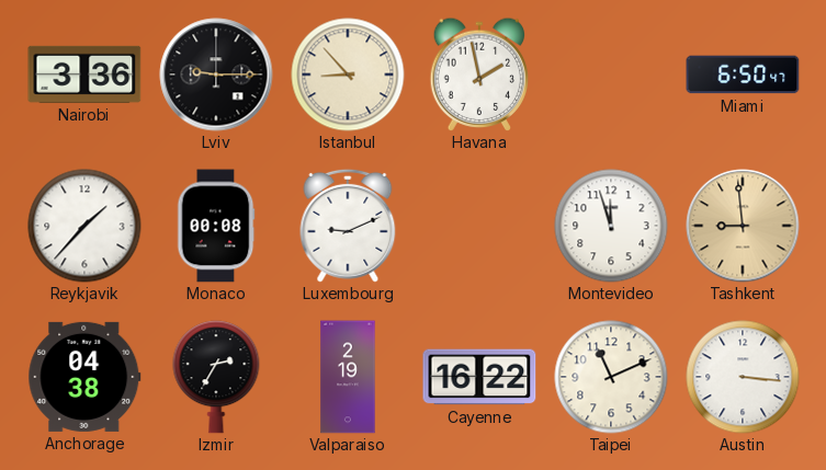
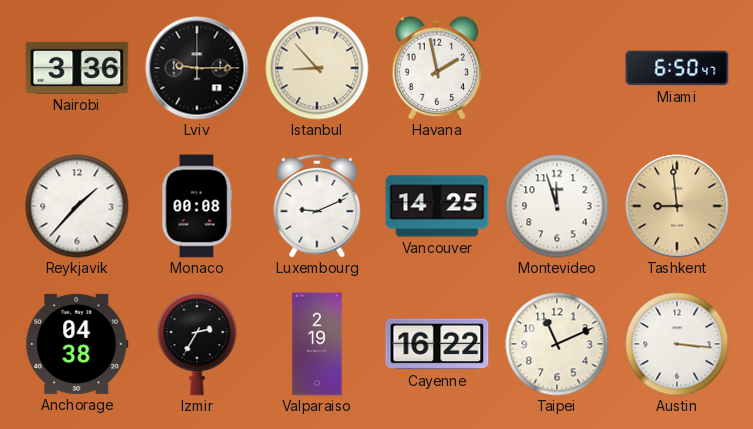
Vancouver: none -> 14:25
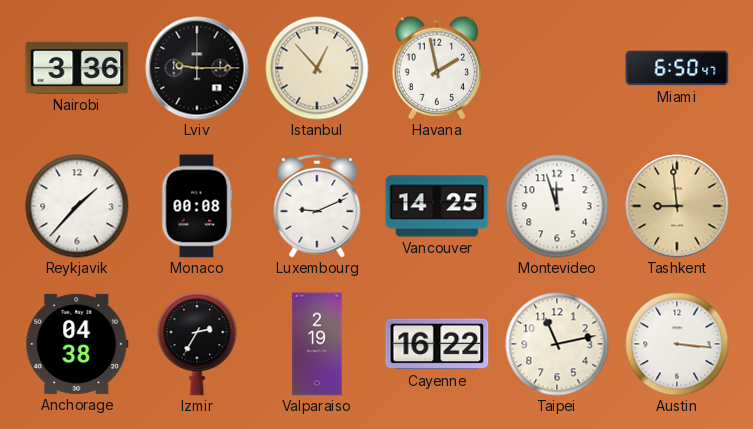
Istanbul: 8:53 -> 12:53
Taipei: 11:11 -> 11:13
